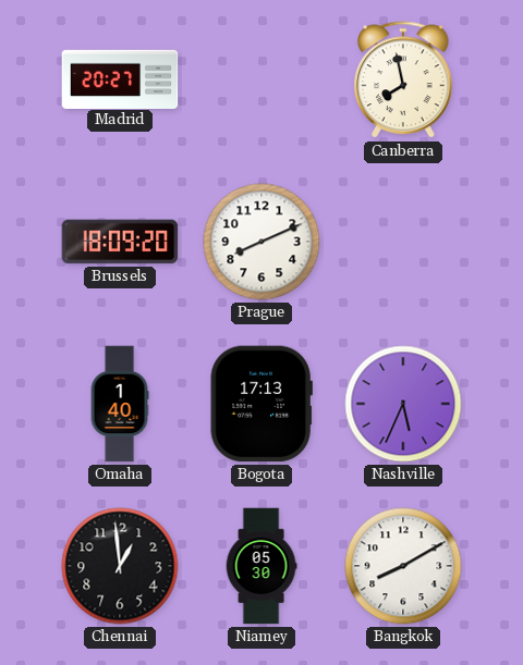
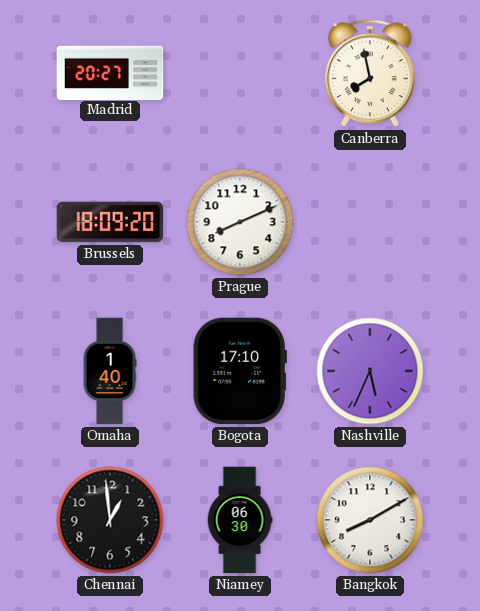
Bogota: 17:13 -> 17:10
Niamey: 05:30 -> 06:30
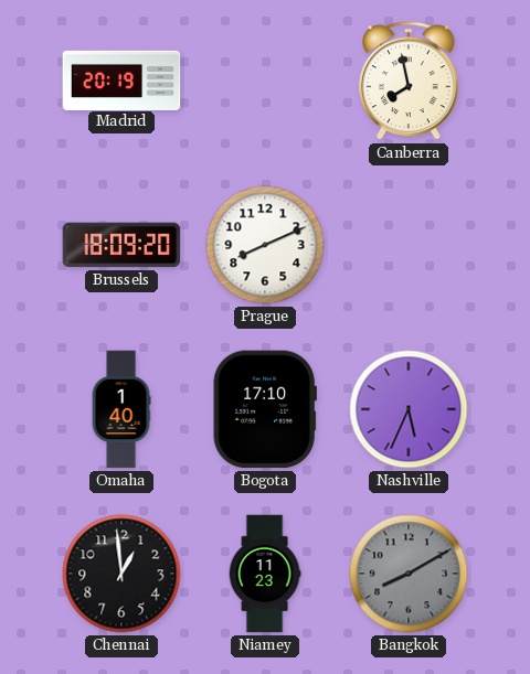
Madrid: 20:27 -> 20:19
Niamey: 06:30 -> 11:23
Bangkok dial: white -> grey
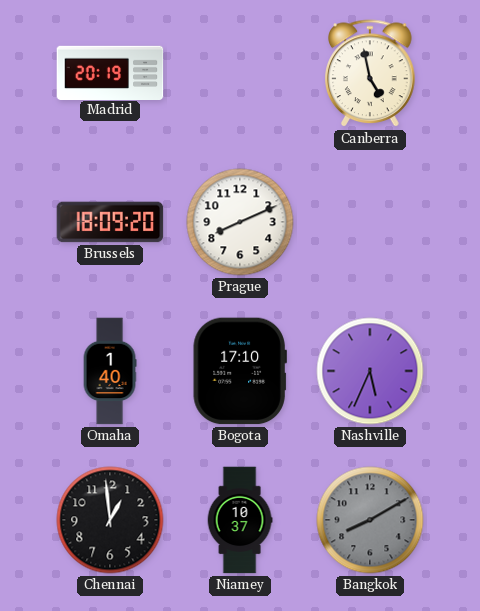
Canberra: 7:58 -> 4:58
Niamey: 11:23 -> 10:37
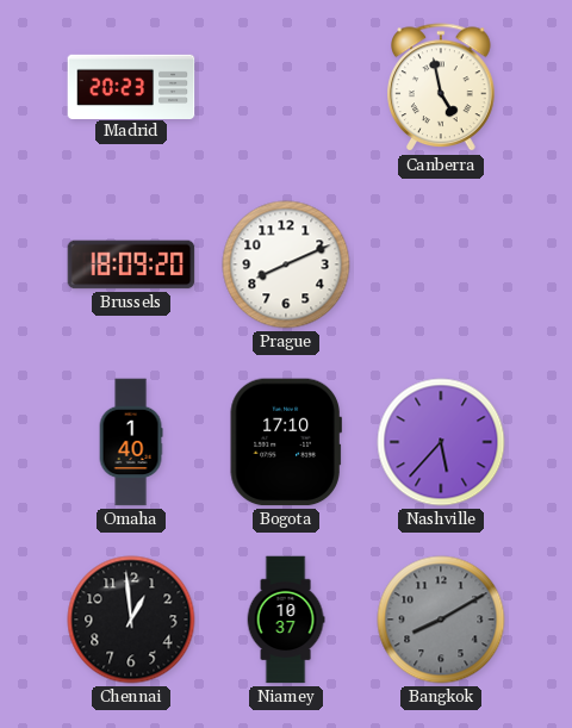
Madrid: 20:19 -> 20:23
Nashville: 5:34 -> 5:37
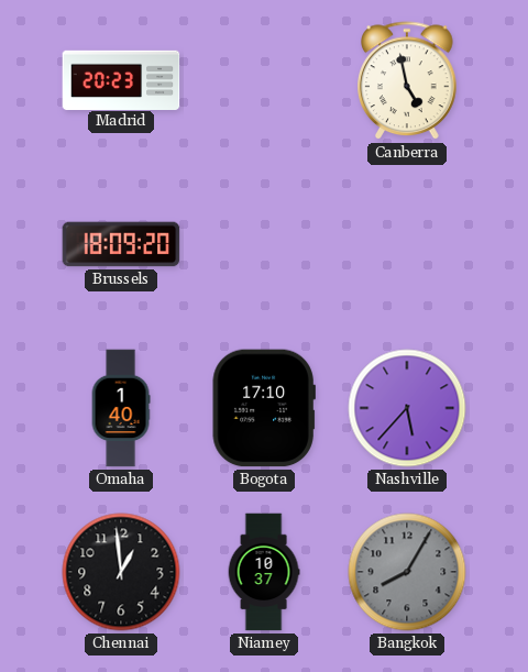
Prague: 8:11 -> none
Bangkok: 8:10 -> 8:05
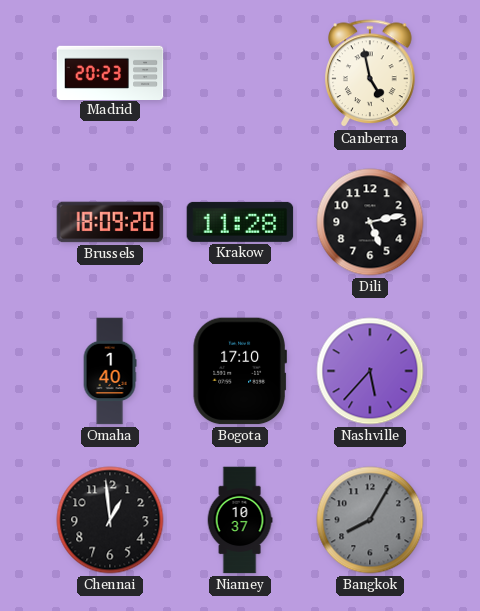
Krakow: none -> 11:28
Dili: none -> 5:13
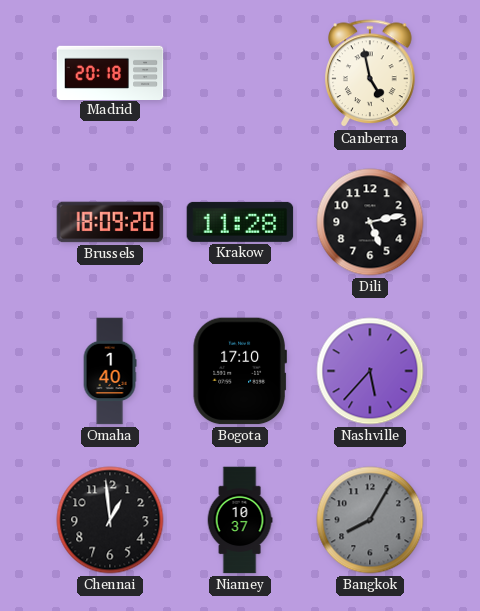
Madrid: 20:23 -> 20:18
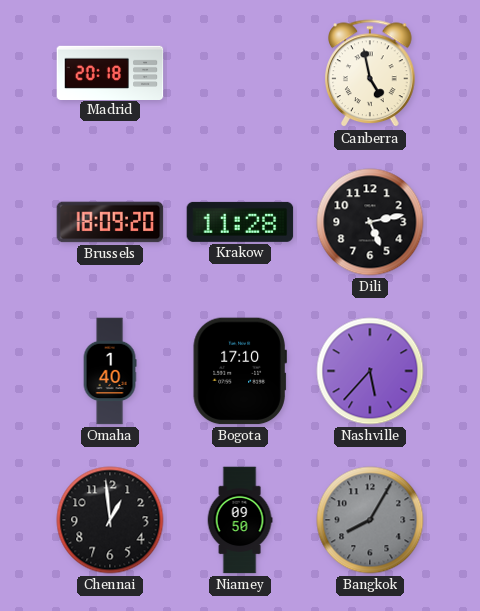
Niamey: 10:37 -> 09:50
